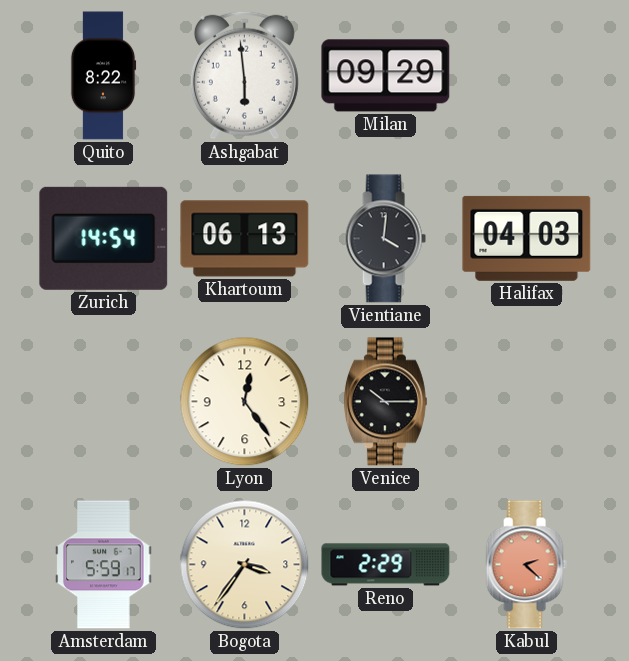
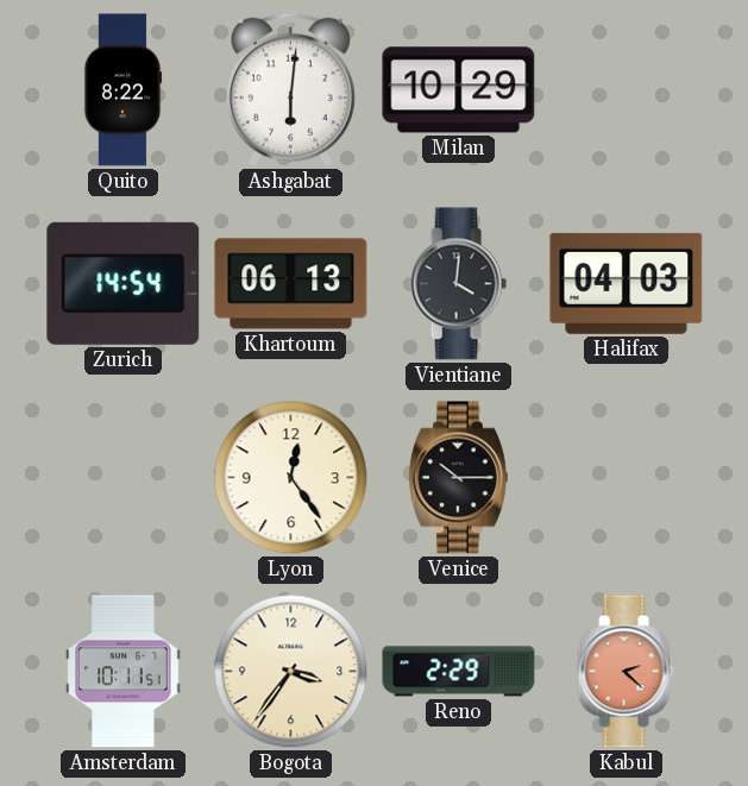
Ashgabat: 5:59 -> 6:01
Milan: 09:29 -> 10:29
Amsterdam: 5:59 -> 10:11
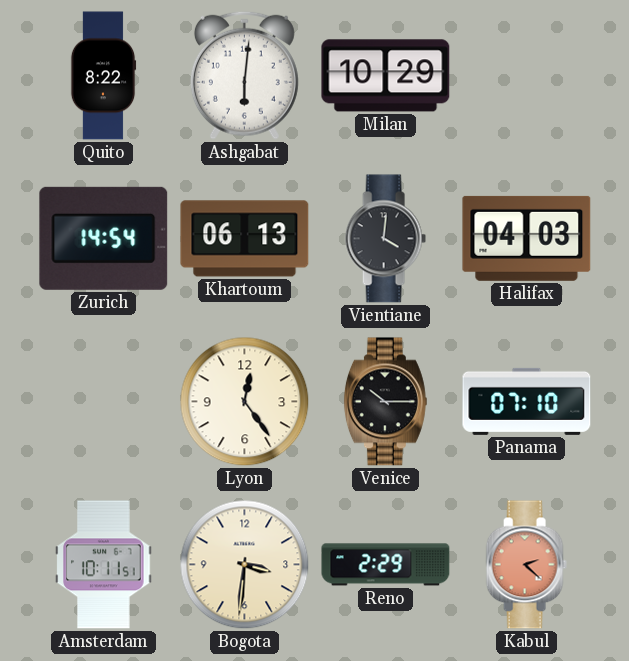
Panama: none -> 07:10
Bogota: 3:36 -> 3:31
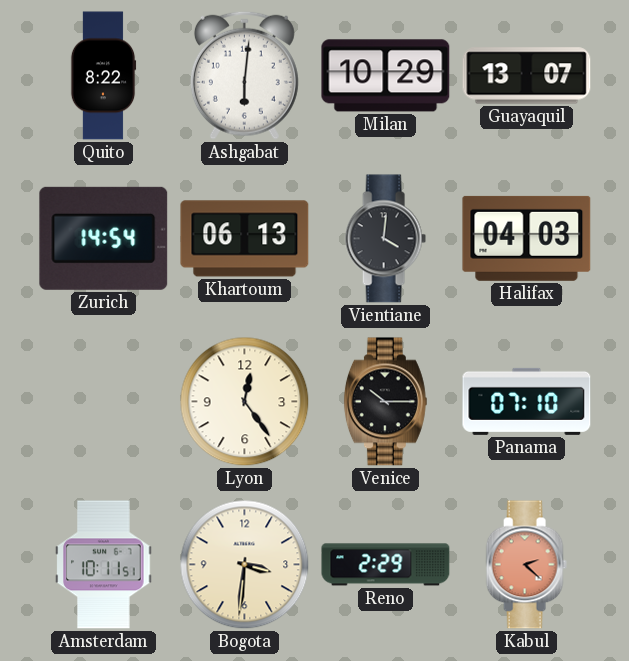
Guayaquil: none -> 13:07
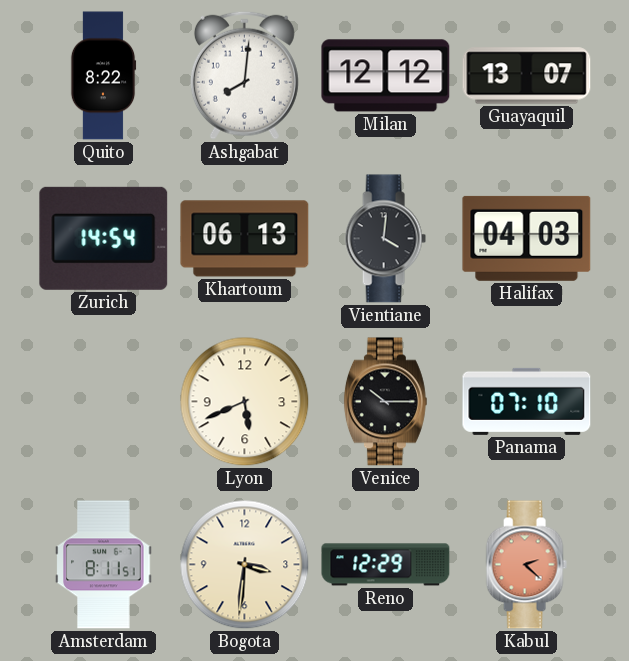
Ashgabat: 6:01 -> 8:01
Milan: 10:29 -> 12:12
Lyon: 12:24 -> 5:41
Amsterdam: 10:11 -> 8:11
Reno: 2:29 -> 12:29
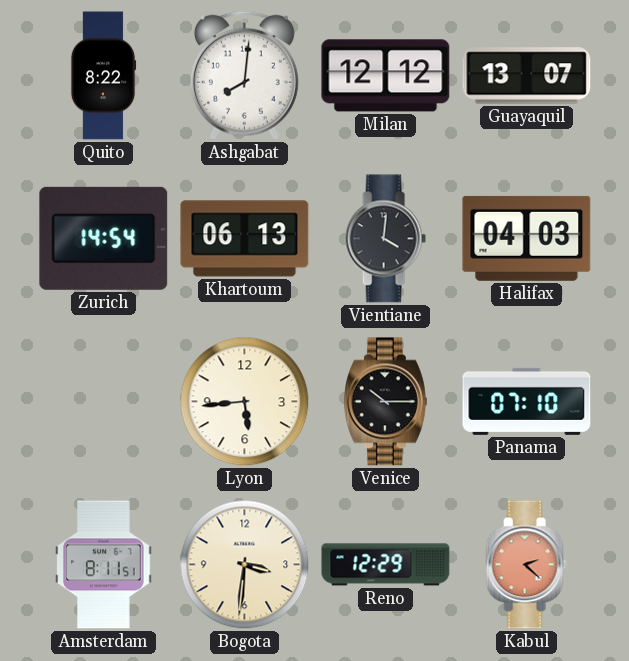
Lyon: 5:41 -> 5:44
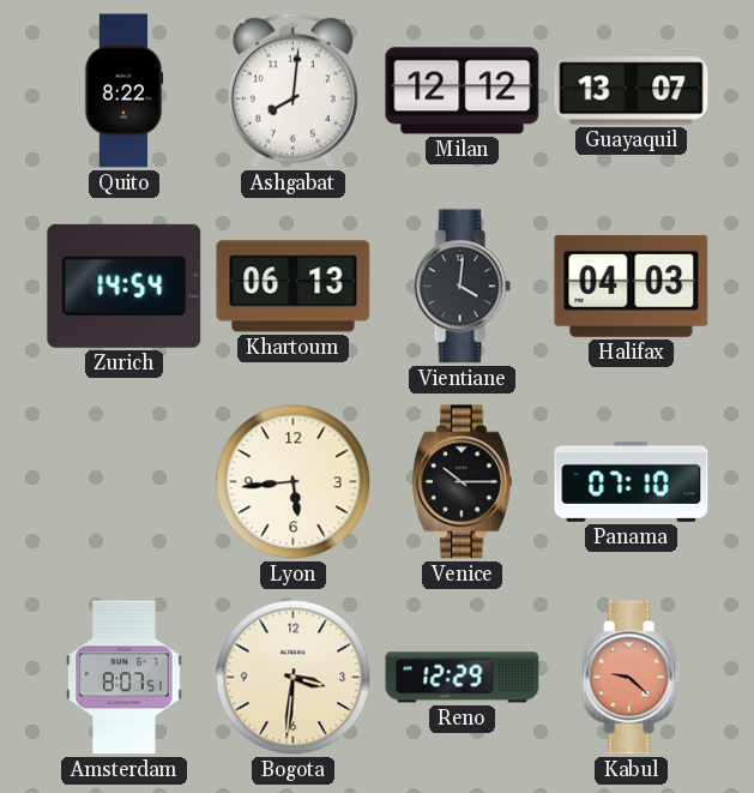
Amsterdam: 8:11 -> 8:07
Kabul: 2:22 -> 9:22
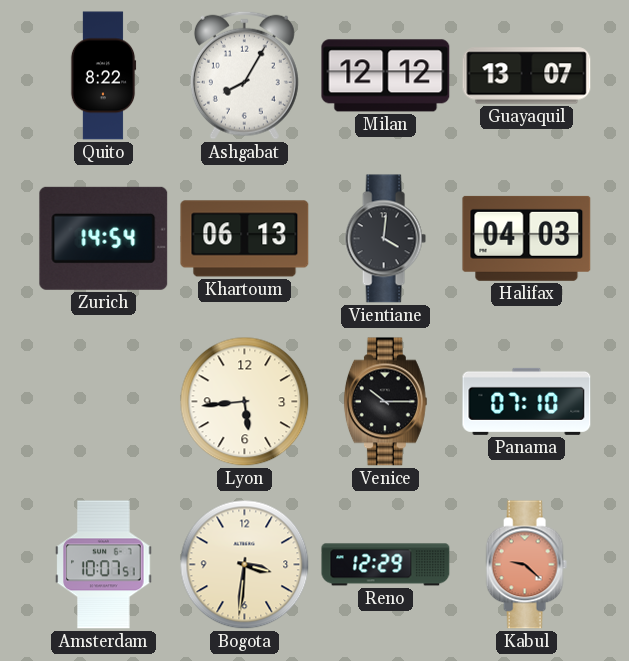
Ashgabat: 8:01 -> 8:05
Amsterdam: 8:07 -> 10:07
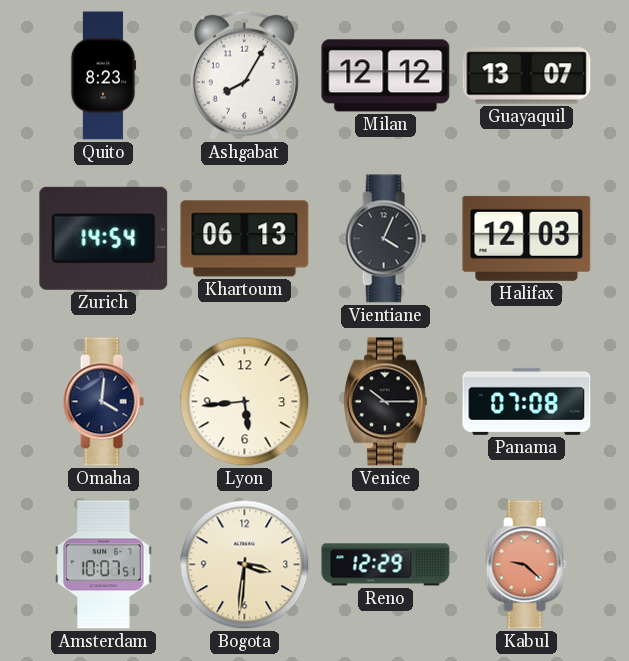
Quito: 8:22 -> 8:23
Vientiane: 4:01 -> 4:04
Halifax: 04:03 -> 12:03
Omaha: none -> 4:01
Panama: 07:10 -> 07:08
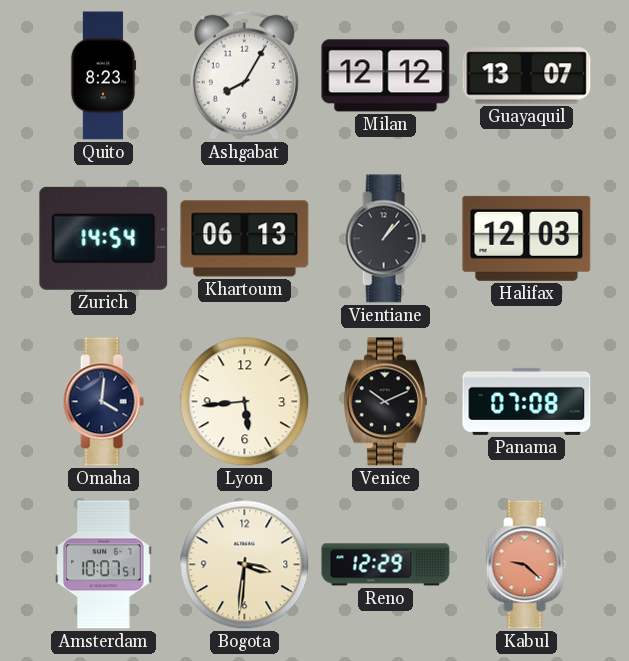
Vientiane: 4:04 -> 1:07
Venice: 10:15 -> 10:11
